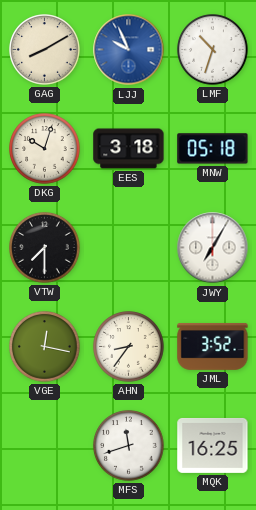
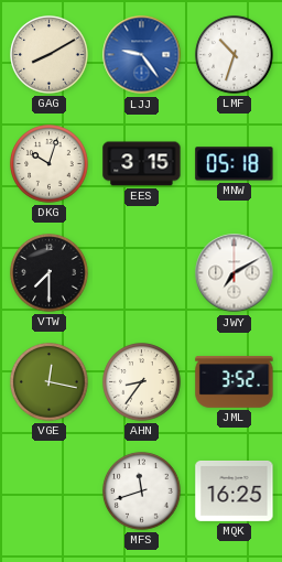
LJJ: 9:56 -> 9:24
EES: 3:18 -> 3:15
JWY: 7:05 -> 7:10
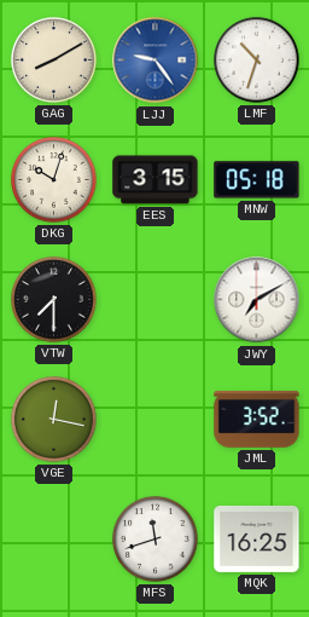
AHN: 8:36 -> none
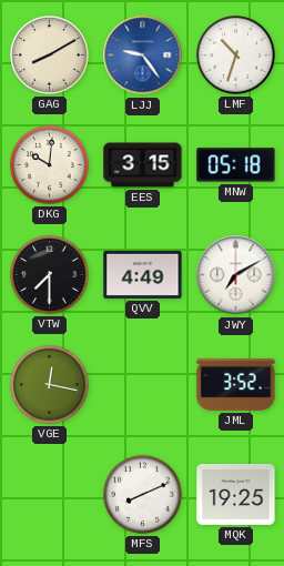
DKG: 10:03 -> 10:01
QVV: none -> 4:49
MFS: 11:42 -> 8:11
MQK: 16:25 -> 19:25
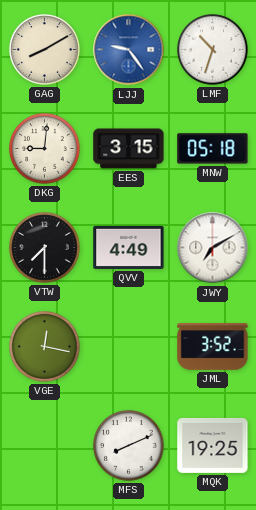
DKG: 10:01 -> 9:01
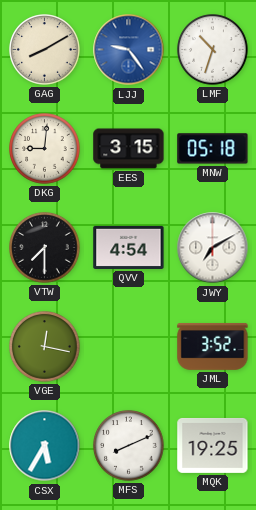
QVV: 4:49 -> 4:54
CSX: none -> 5:35
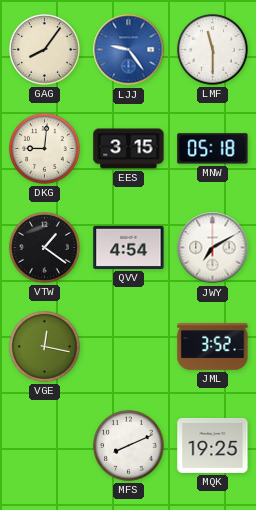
GAG: 8:10 -> 8:06
LMF: 10:33 -> 11:30
VTW: 7:30 -> 1:21
CSX: 5:35 -> none
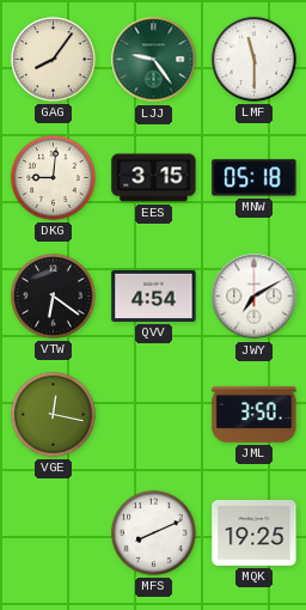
LJJ dial: blue -> green
VTW: 1:21 -> 6:21
JML: 3:52 -> 3:50
